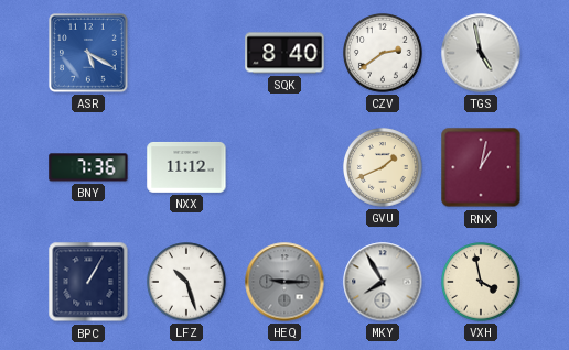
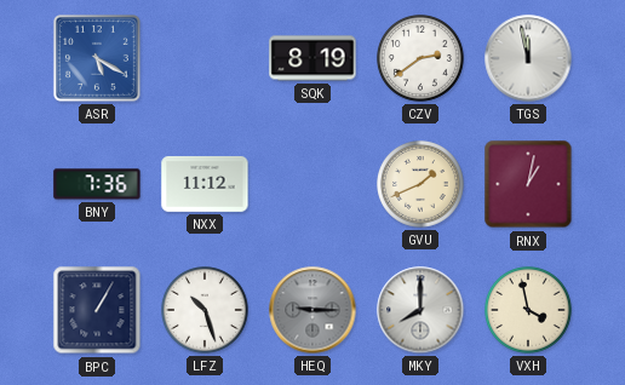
SQK: 8:40 -> 8:19
TGS: 4:58 -> 11:58
MKY: 7:55 -> 8:00
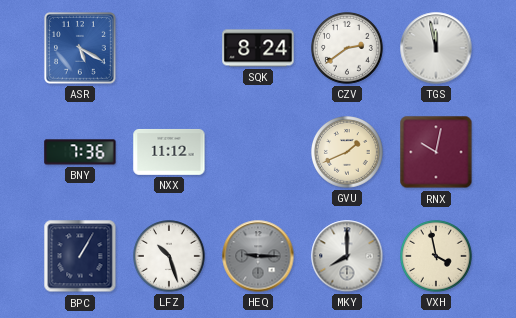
SQK: 8:19 -> 8:24
RNX: 1:02 -> 10:02
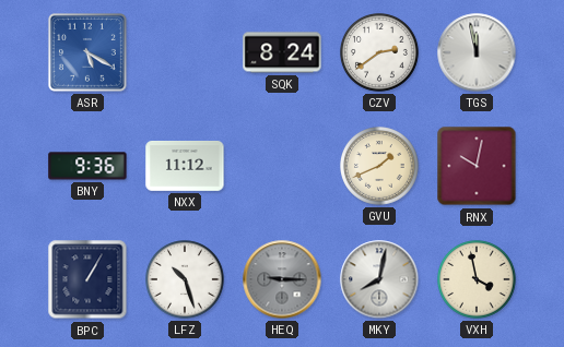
BNY: 7:36 -> 9:36
MKY: 8:00 -> 8:02
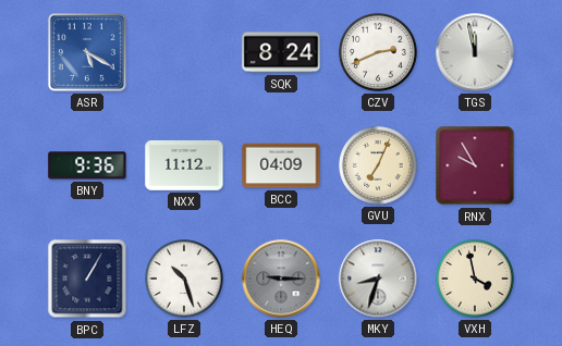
CZV: 2:39 -> 2:41
BCC: none -> 04:09
GVU: 1:41 -> 7:04
RNX: 10:02 -> 9:55
MKY: 8:02 -> 8:33
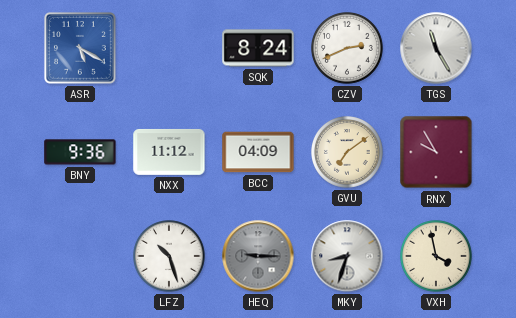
TGS: 11:58 -> 11:25
GVU: 7:04 -> 7:09
BPC: 1:05 -> none
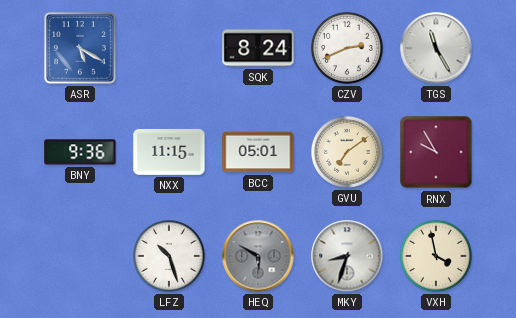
NXX: 11:12 -> 11:15
BCC: 04:09 -> 05:01
HEQ: 9:15 -> 5:50
